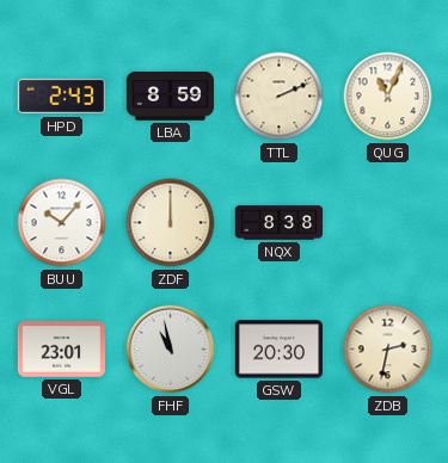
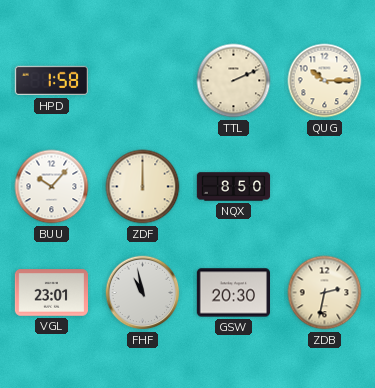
HPD: 2:43 -> 1:58
LBA: 8:59 -> none
QUG: 11:04 -> 10:15
NQX: 8:38 -> 8:50
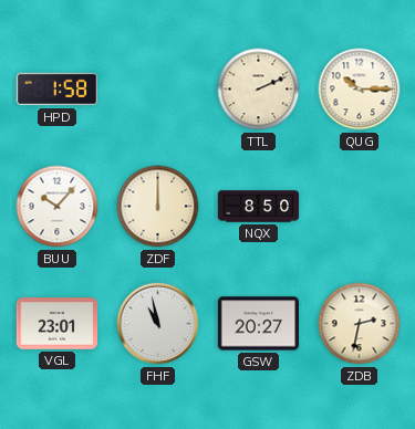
GSW: 20:30 -> 20:27
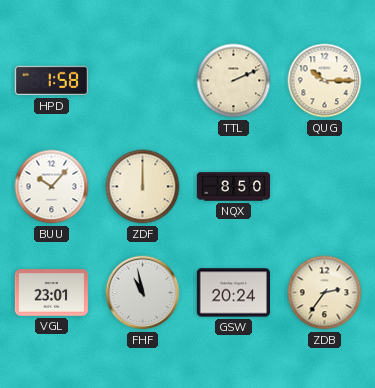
GSW: 20:27 -> 20:24
ZDB: 2:32 -> 2:36
